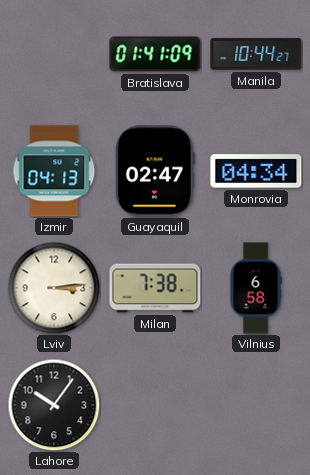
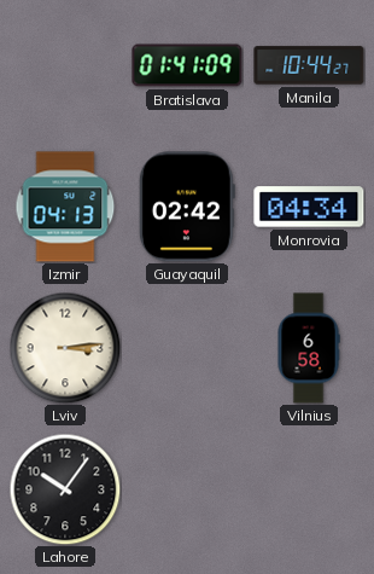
Guayaquil: 02:47 -> 02:42
Milan: 7:38 -> none
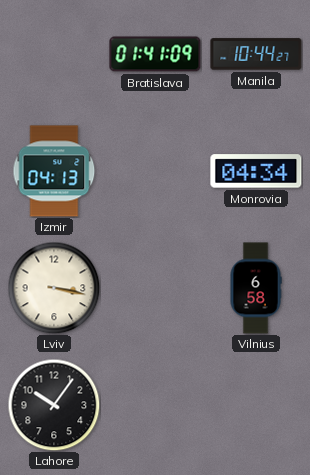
Guayaquil: 02:42 -> none
Lviv: 3:14 -> 3:17
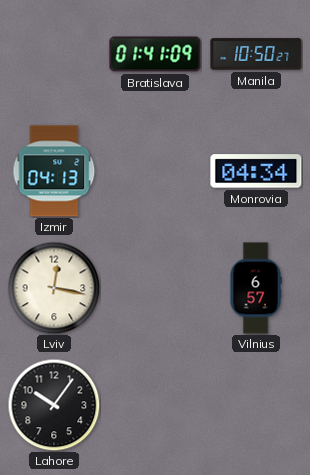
Manila: 10:44 -> 10:50
Lviv: 3:17 -> 12:17
Vilnius: 6:58 -> 6:57
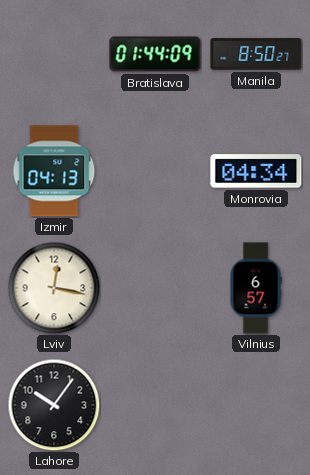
Bratislava: 01:41 -> 01:44
Manila: 10:50 -> 8:50
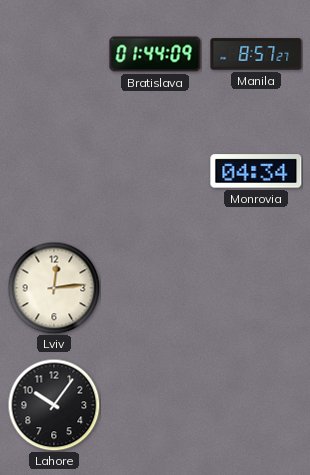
Manila: 8:50 -> 8:57
Izmir: 04:13 -> none
Lviv: 12:17 -> 12:14
Vilnius: 6:57 -> none
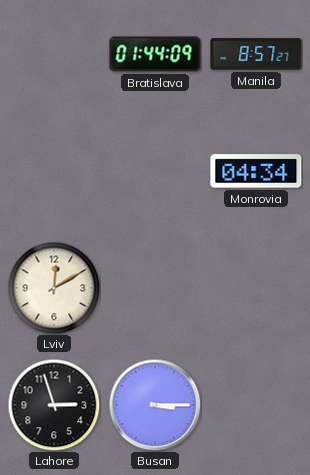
Lviv: 12:14 -> 12:10
Lahore: 10:06 -> 2:57
Busan: none -> 3:15
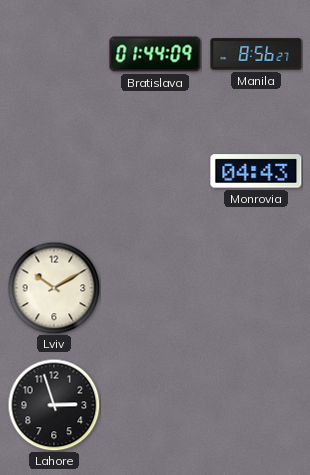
Manila: 8:57 -> 8:56
Monrovia: 04:34 -> 04:43
Lviv: 12:10 -> 10:10
Busan: 3:15 -> none
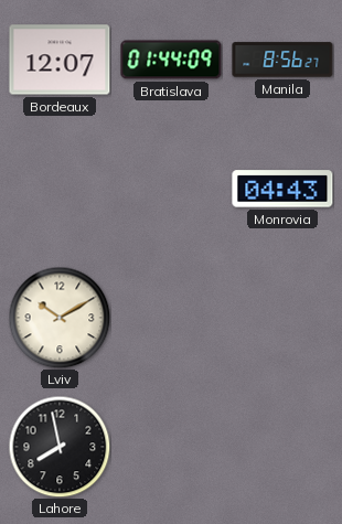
Bordeaux: none -> 12:07
Lahore: 2:57 -> 7:58
